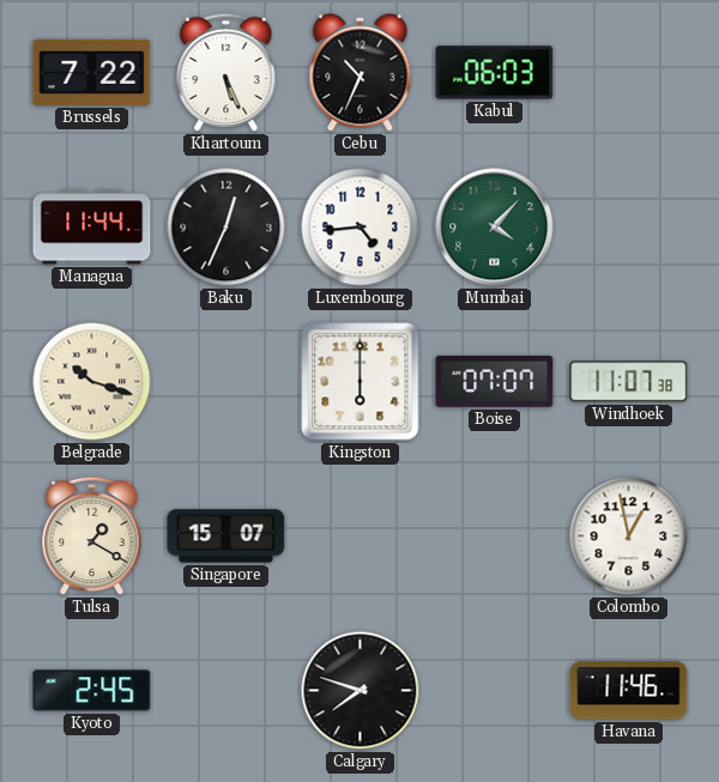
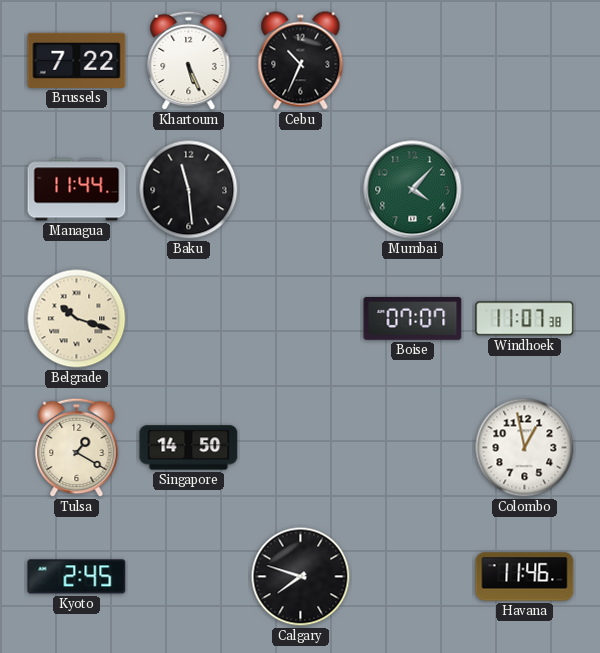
Kabul: 06:03 -> none
Baku: 12:34 -> 11:29
Luxembourg: 4:44 -> none
Kingston: 6:00 -> none
Singapore: 15:07 -> 14:50
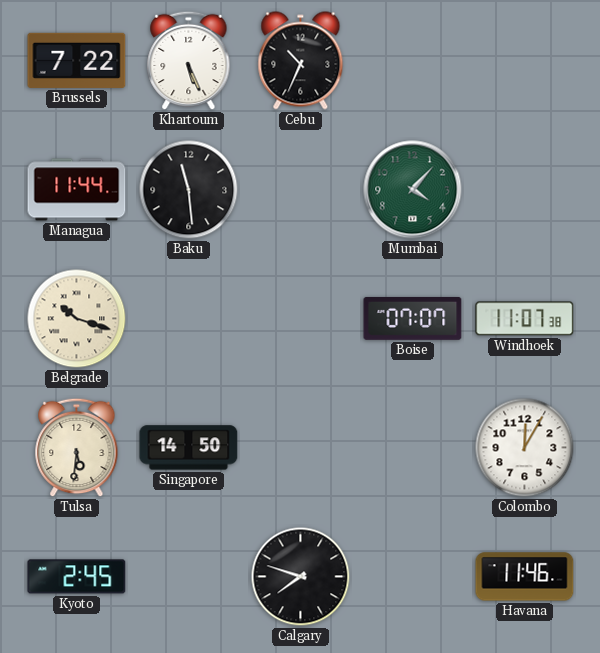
Tulsa: 1:20 -> 5:31
Colombo: 12:58 -> 12:05
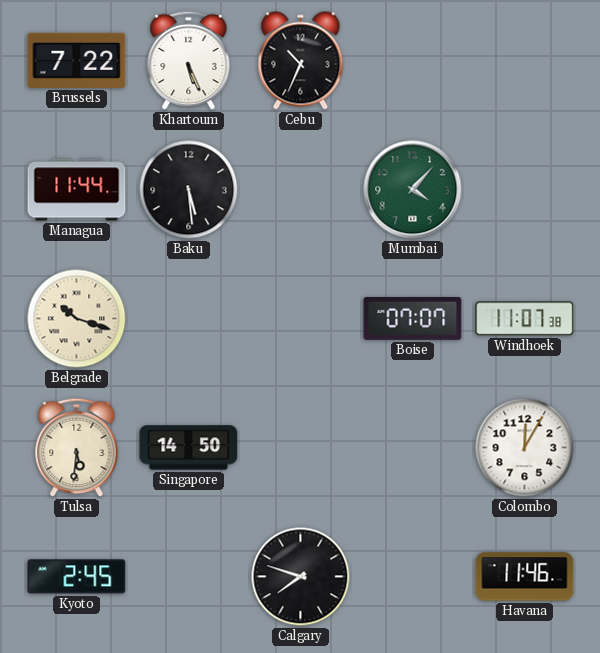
Baku: 11:29 -> 5:29
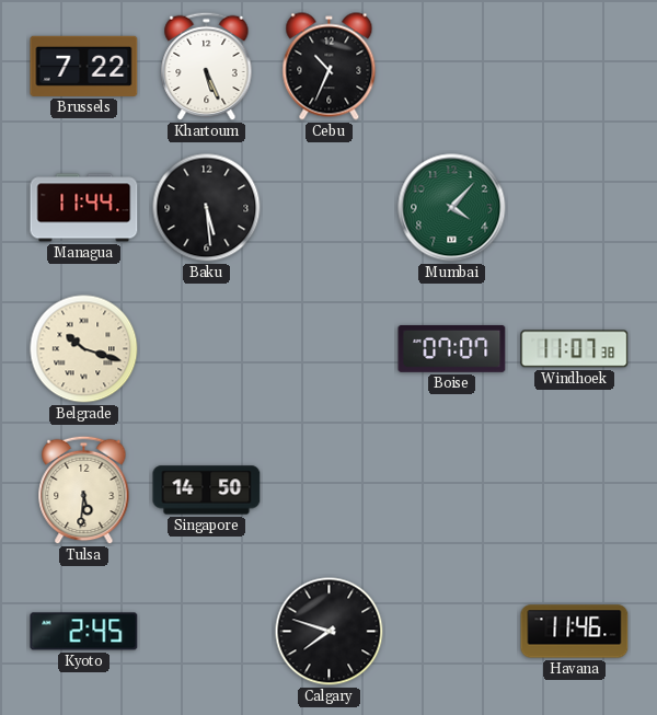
Colombo: 12:05 -> none
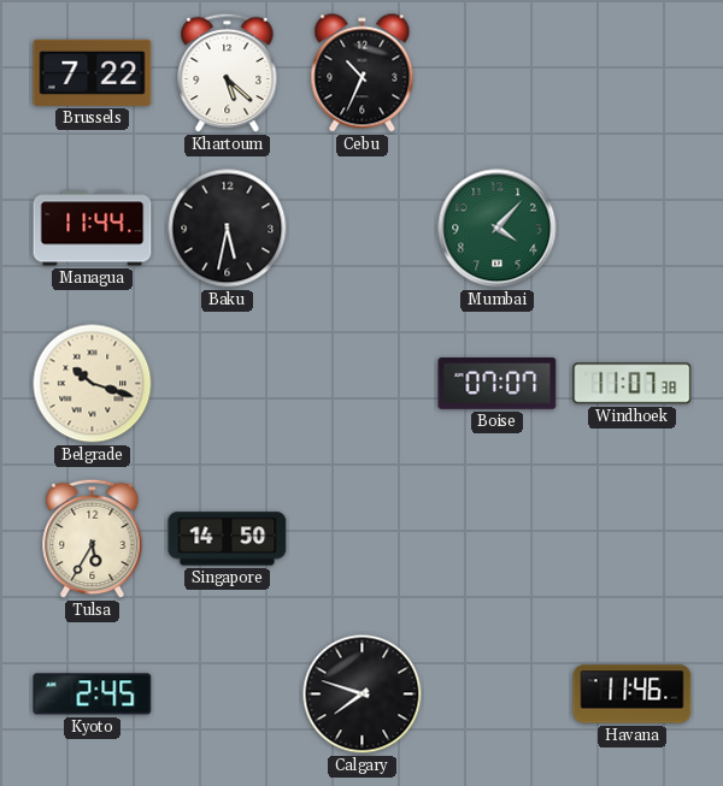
Khartoum: 5:26 -> 5:22
Baku: 5:29 -> 5:32
Tulsa: 5:31 -> 5:35
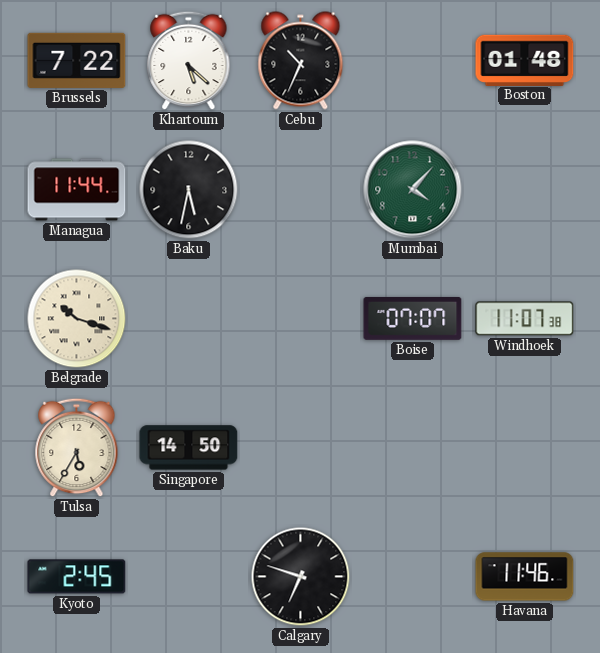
Boston: none -> 01:48
Calgary: 7:48 -> 6:48
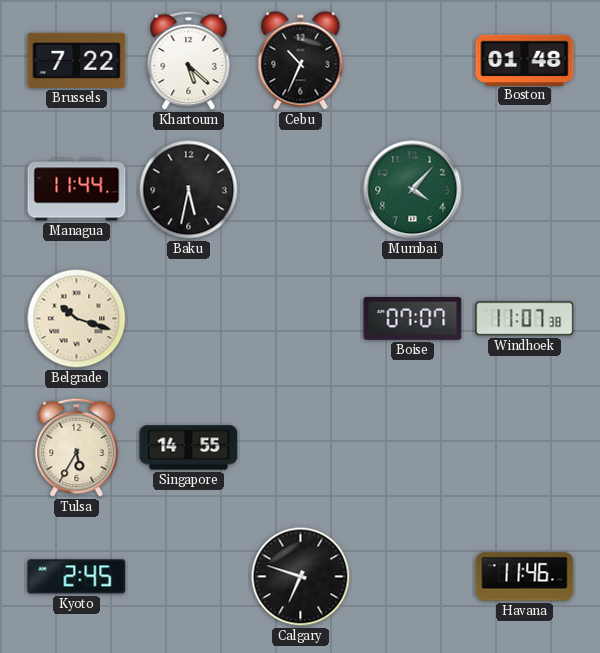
Singapore: 14:50 -> 14:55
